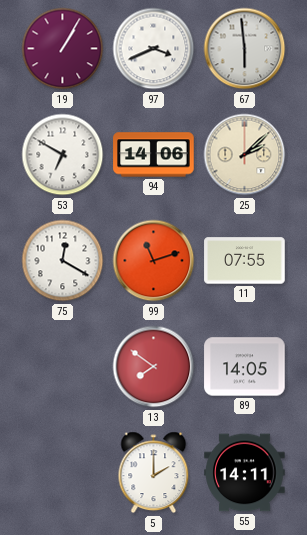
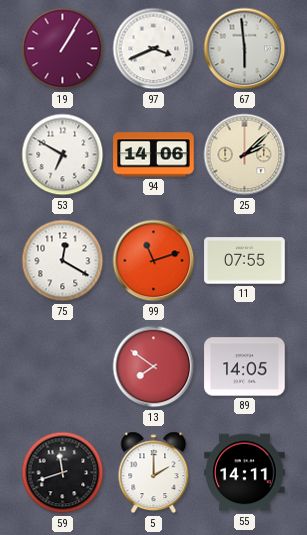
59: none -> 11:42
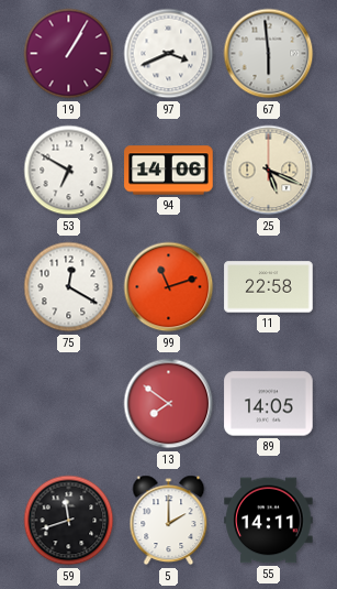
25: 2:08 -> 5:19
11: 07:55 -> 22:58
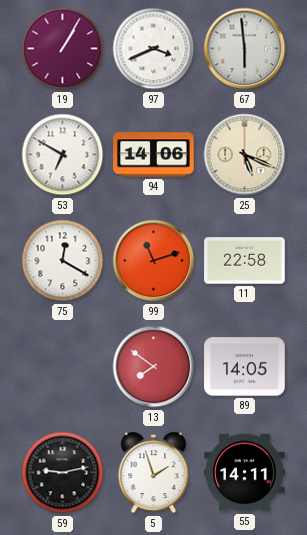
59: 11:42 -> 9:13
5: 2:00 -> 1:57
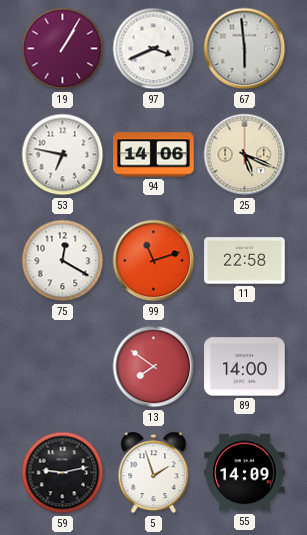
53: 6:50 -> 6:47
89: 14:05 -> 14:00
55: 14:11 -> 14:09
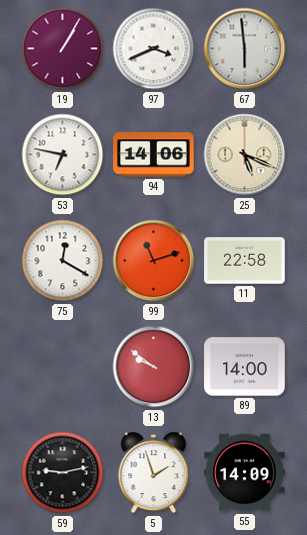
13: 7:51 -> 9:51
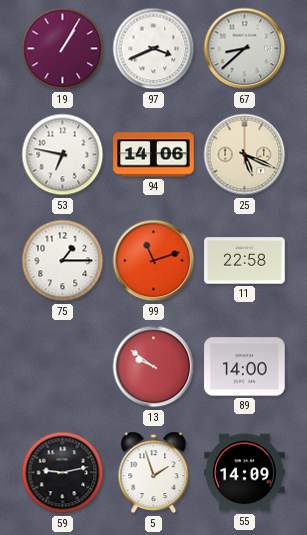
67: 5:59 -> 8:38
75: 12:20 -> 1:15
